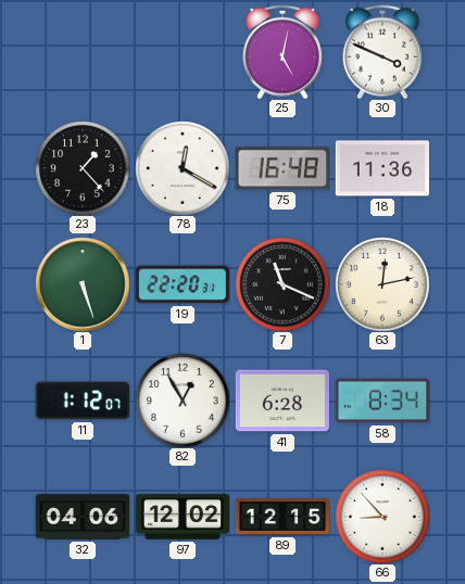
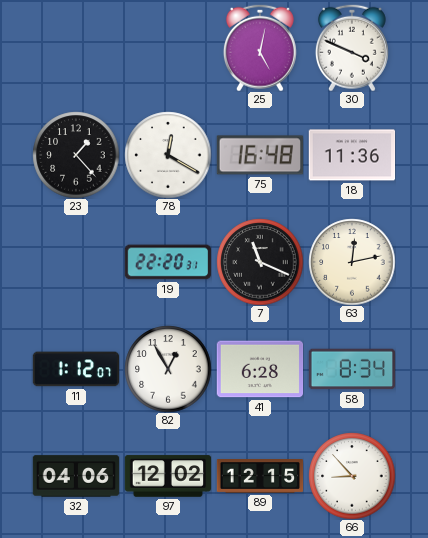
1: 5:27 -> none
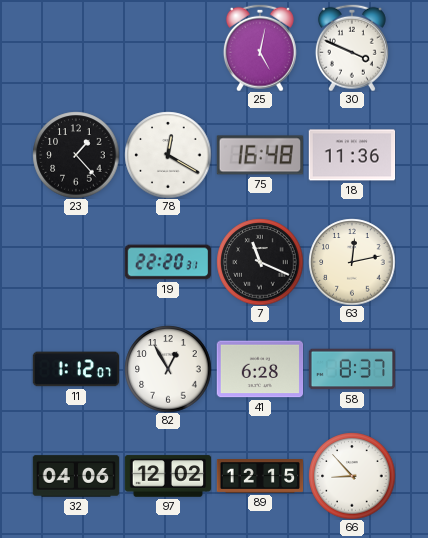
58: 8:34 -> 8:37
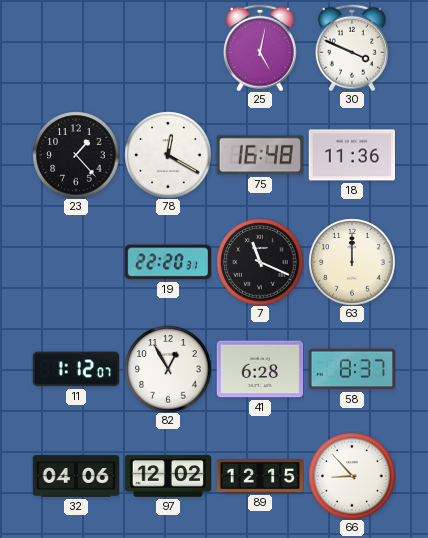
63: 12:13 -> 12:00
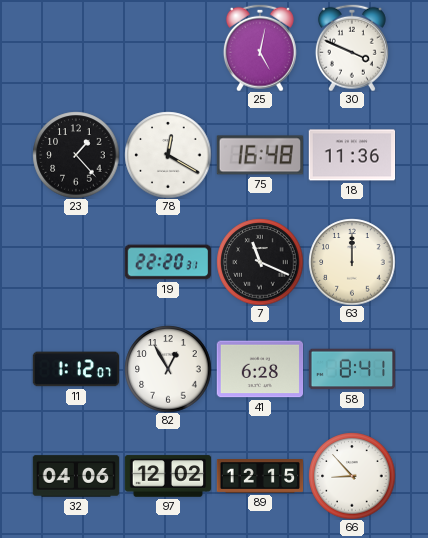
58: 8:37 -> 8:41
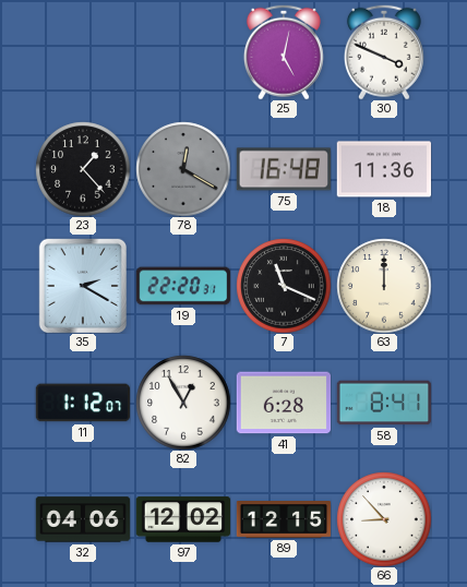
78 dial: white -> grey
35: none -> 2:20
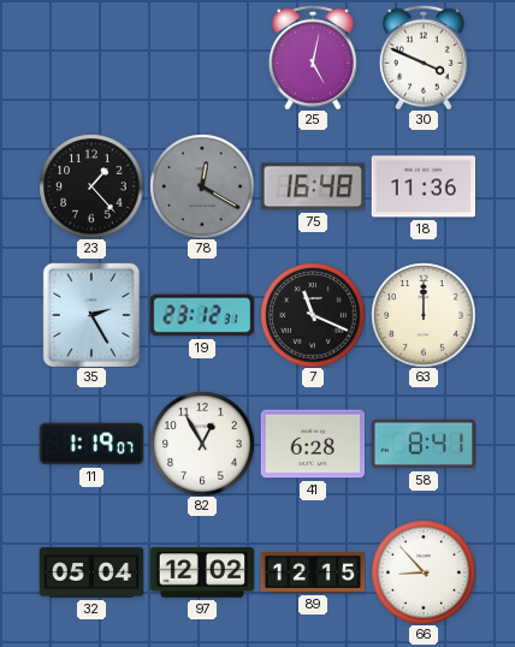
35: 2:20 -> 2:25
19: 22:20 -> 23:12
11: 1:12 -> 1:19
32: 04:06 -> 05:04
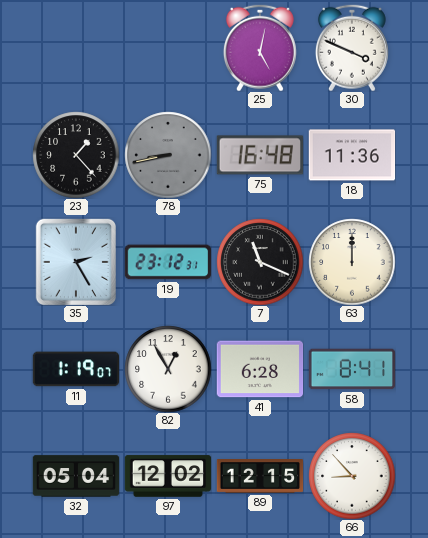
78: 12:20 -> 8:43
